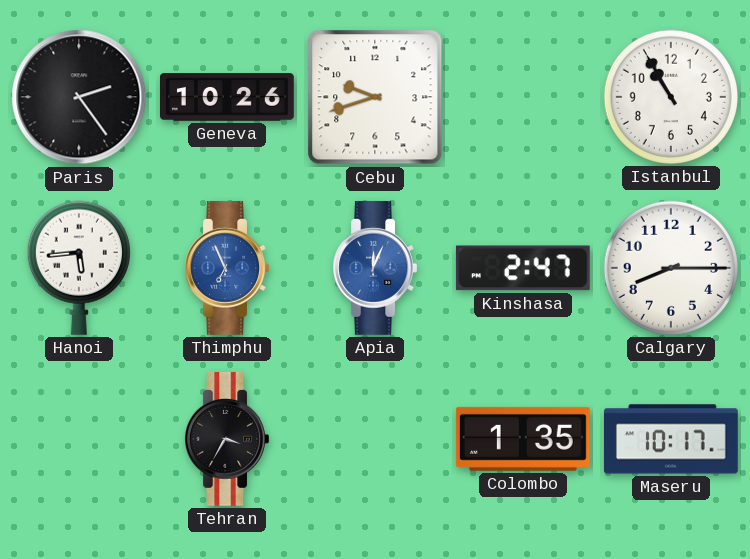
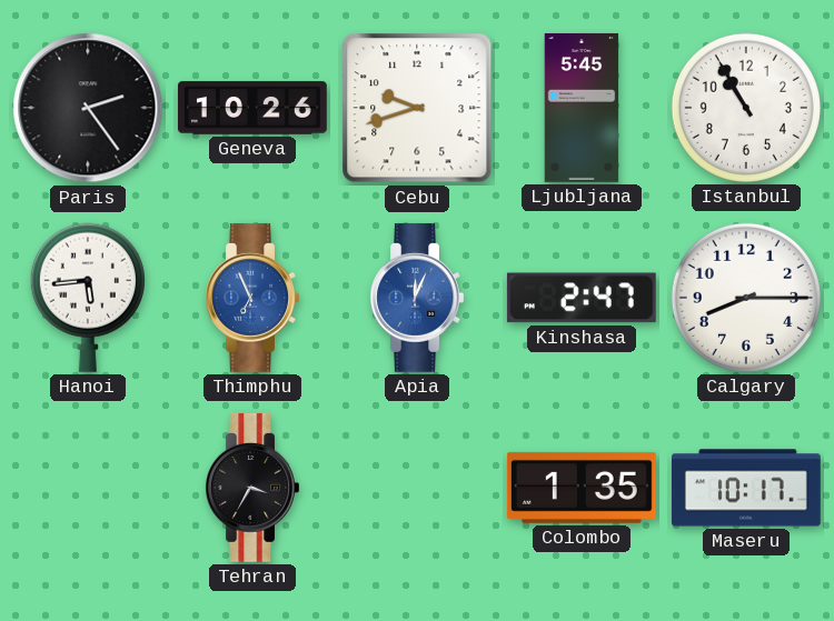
Ljubljana: none -> 5:45
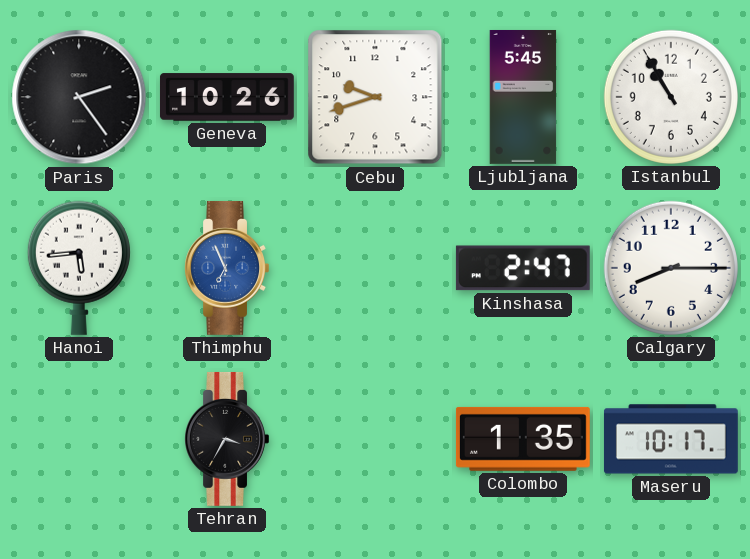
Apia: 12:04 -> none
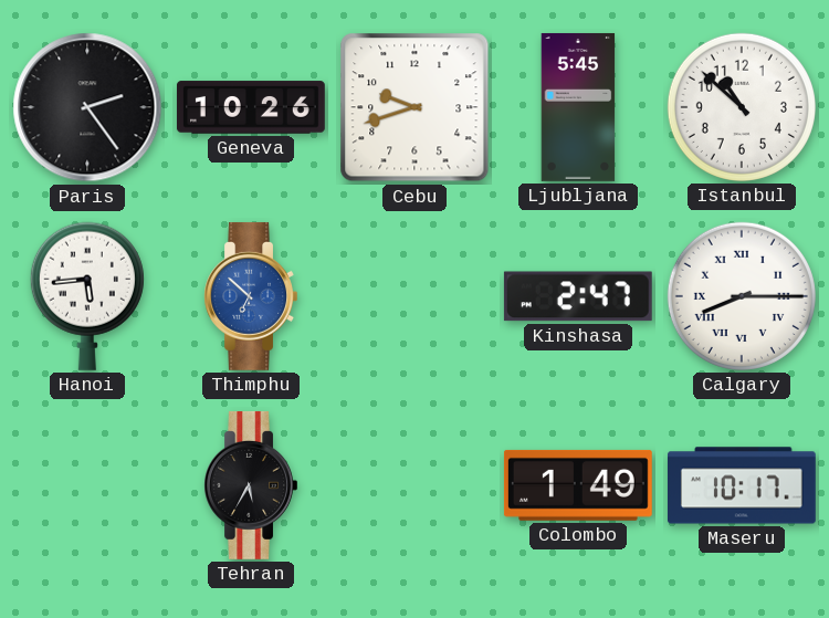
Istanbul: 10:55 -> 10:52
Thimphu: 6:56 -> 6:52
Calgary numerals: Arabic -> Roman
Tehran: 3:35 -> 5:35
Colombo: 1:35 -> 1:49
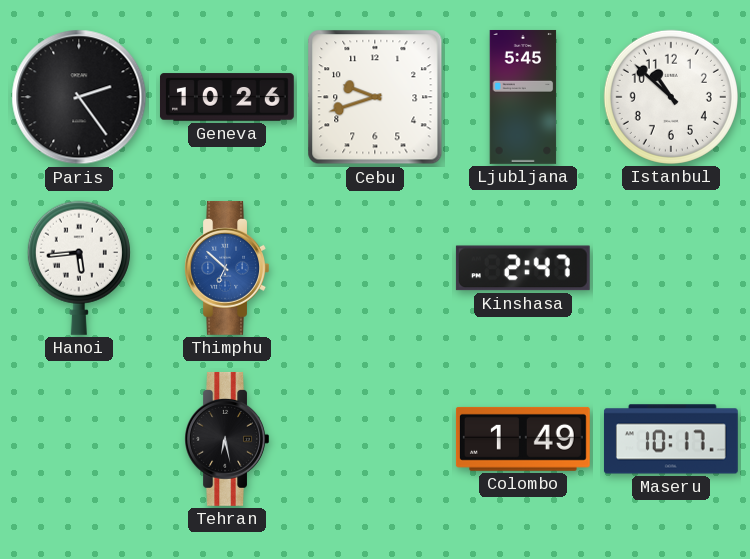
Calgary: 8:15 -> none
Tehran: 5:35 -> 6:28
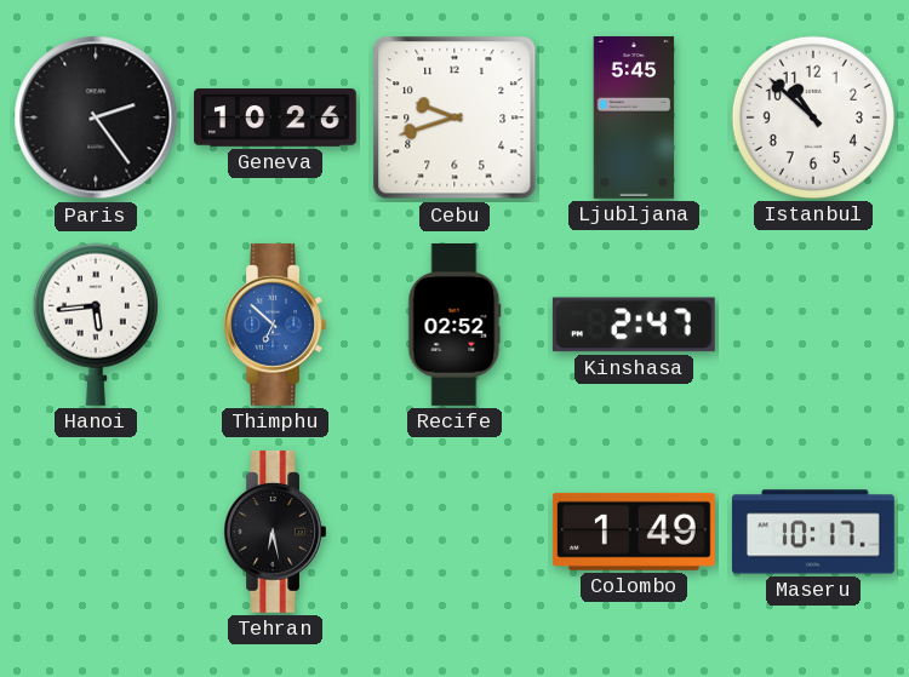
Recife: none -> 02:52
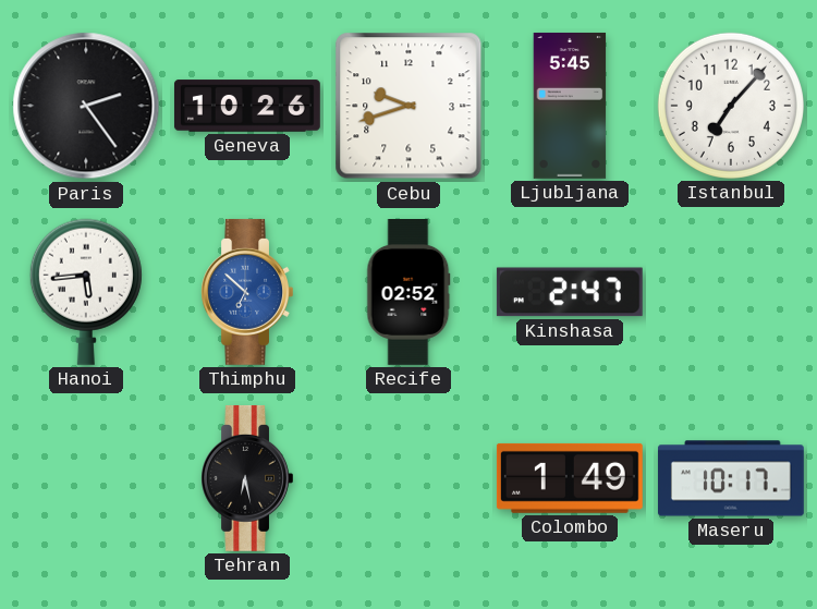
Istanbul: 10:52 -> 7:07
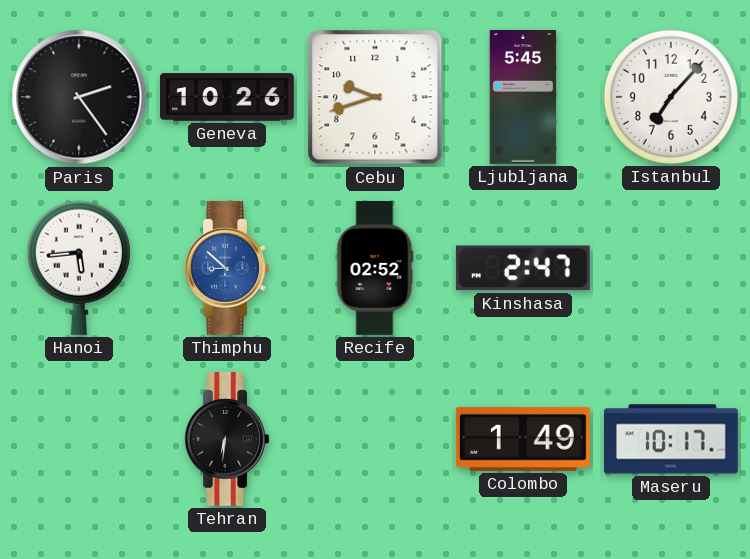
Thimphu: 6:52 -> 8:52
Tehran: 6:28 -> 6:31
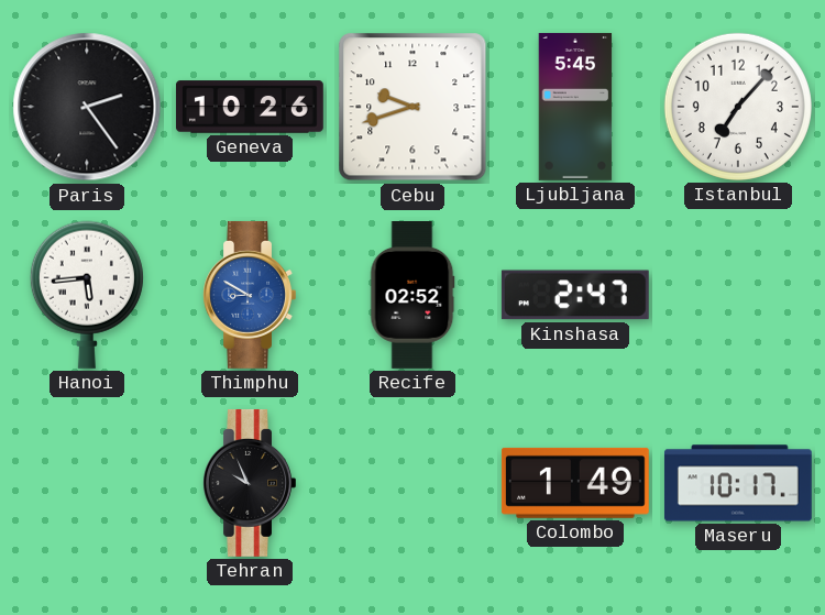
Thimphu: 8:52 -> 8:50
Tehran: 6:31 -> 9:56
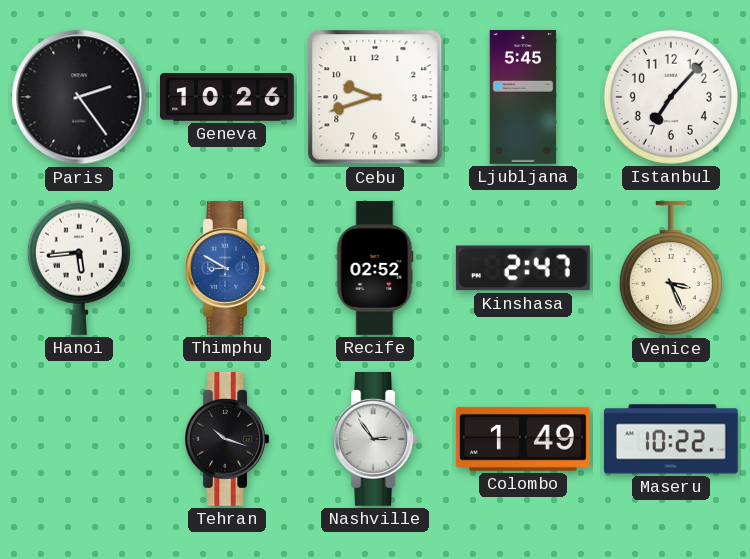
Venice: none -> 3:26
Tehran: 9:56 -> 10:18
Nashville: none -> 2:54
Maseru: 10:17 -> 10:22
